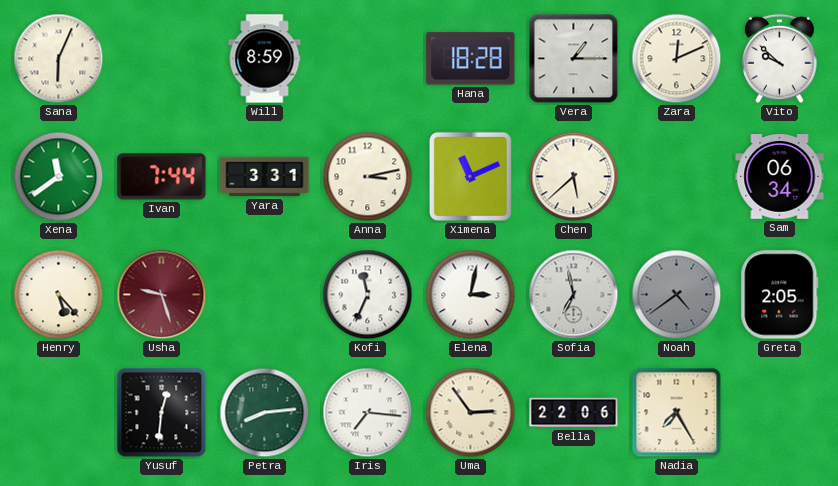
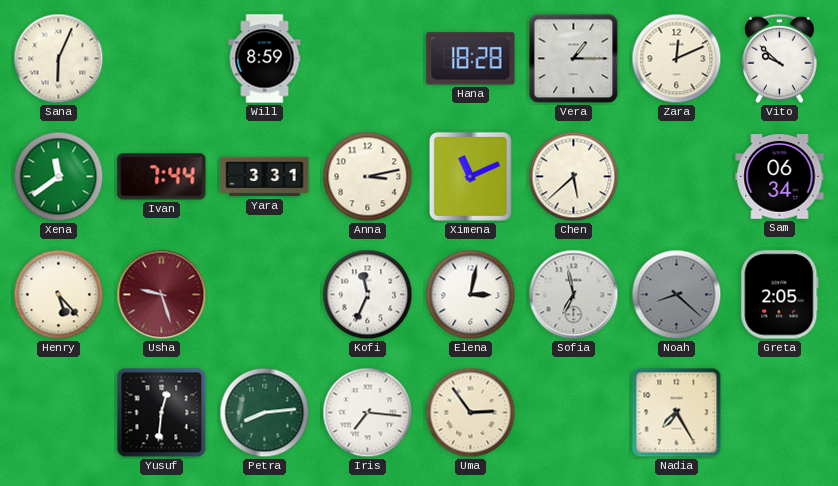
Noah: 4:39 -> 8:22
Bella: 22:06 -> none
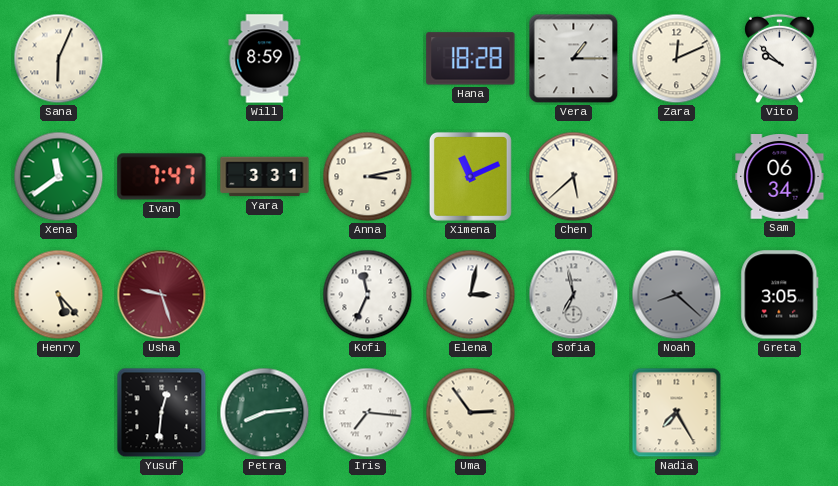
Ivan: 7:44 -> 7:47
Greta: 2:05 -> 3:05
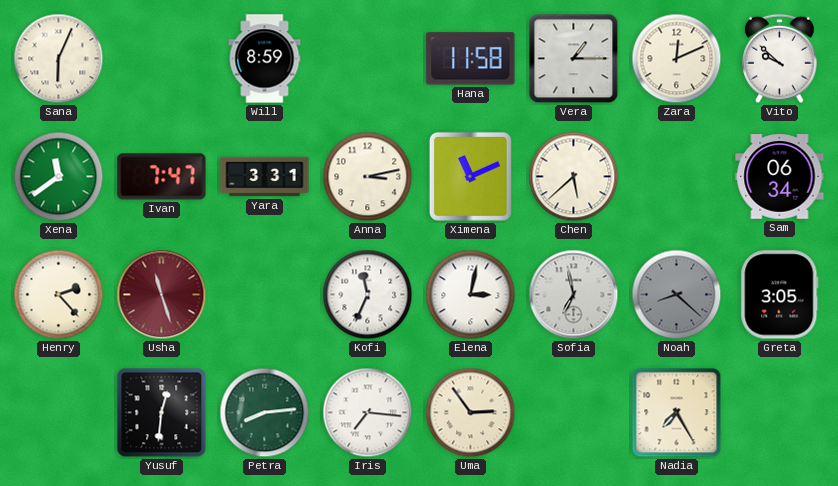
Hana: 18:28 -> 11:58
Henry: 5:23 -> 2:23
Usha: 9:27 -> 11:27
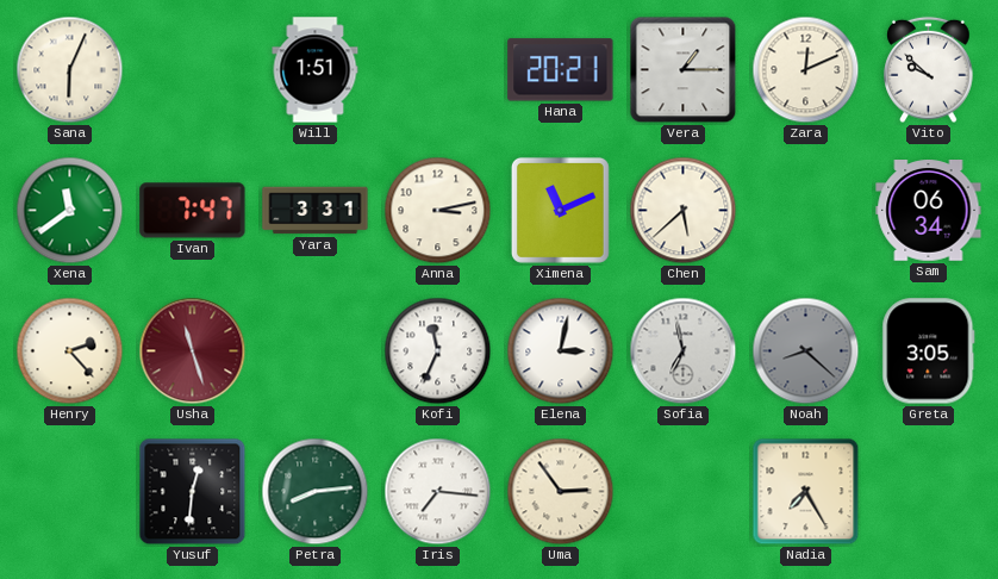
Will: 8:59 -> 1:51
Hana: 11:58 -> 20:21
